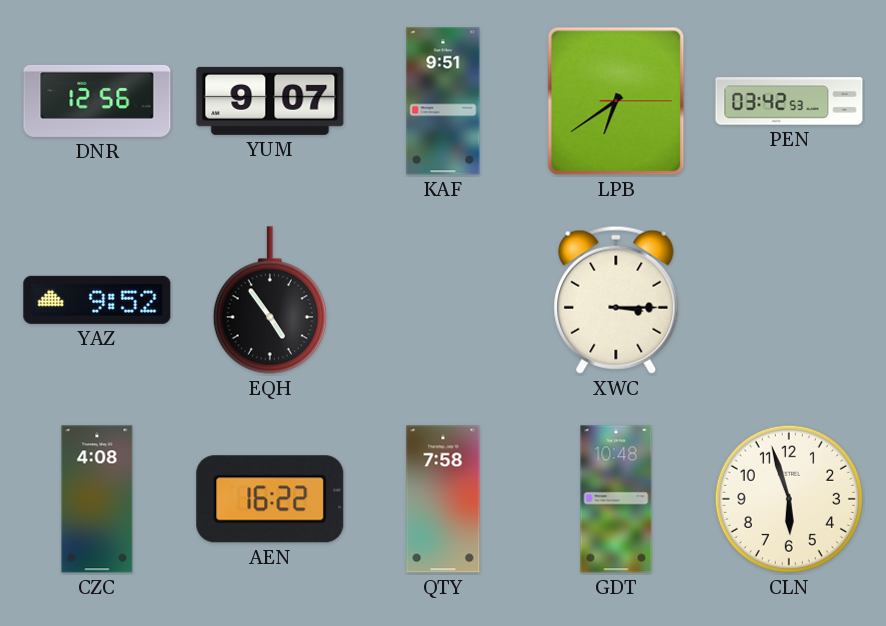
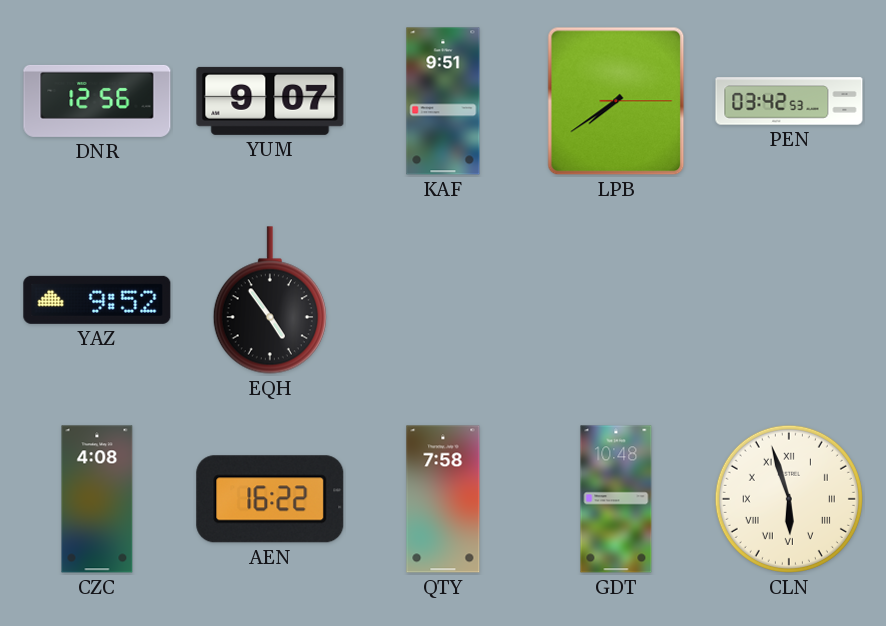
LPB: 6:39 -> 7:39
XWC: 3:15 -> none
CLN numerals: Arabic -> Roman
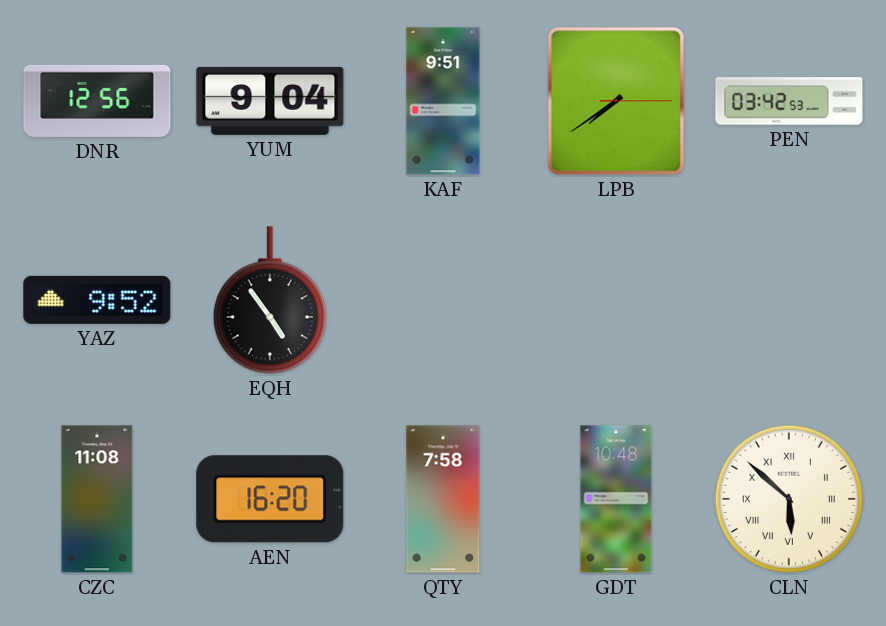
YUM: 9:07 -> 9:04
CZC: 4:08 -> 11:08
AEN: 16:22 -> 16:20
CLN: 5:57 -> 5:52
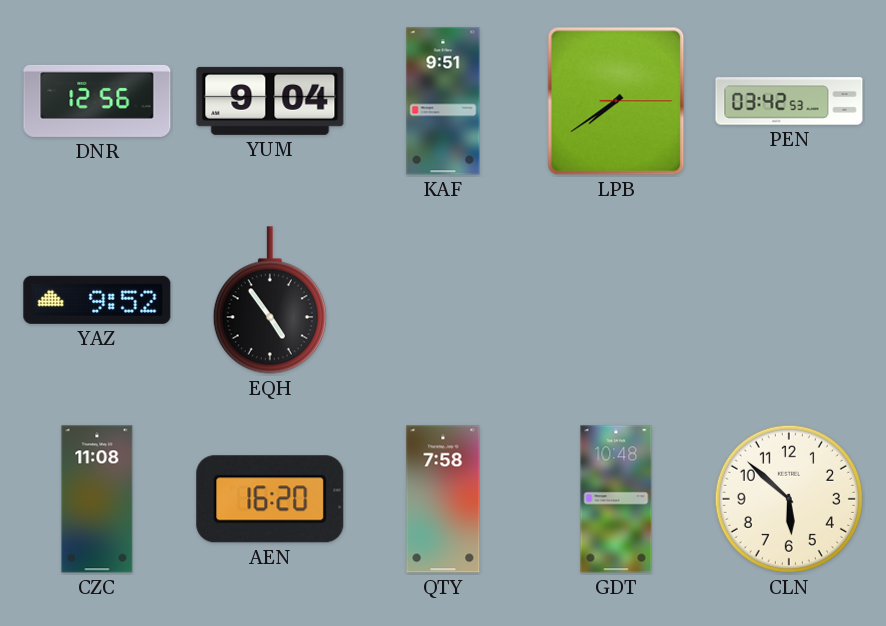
CLN numerals: Roman -> Arabic
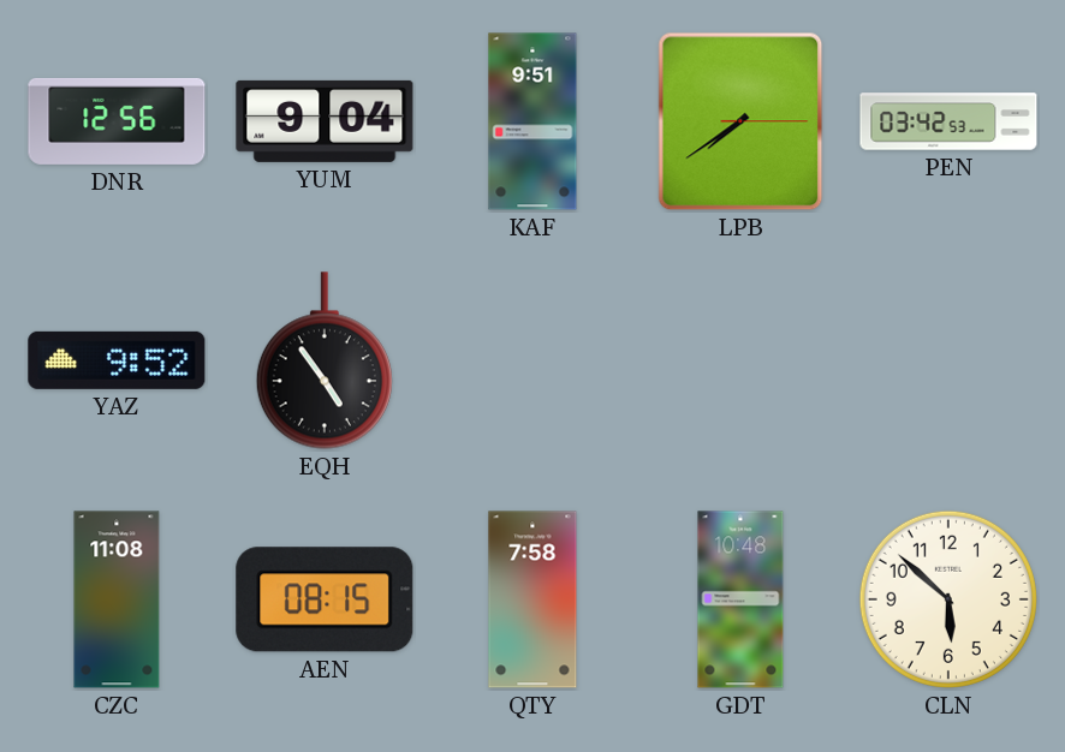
AEN: 16:20 -> 08:15
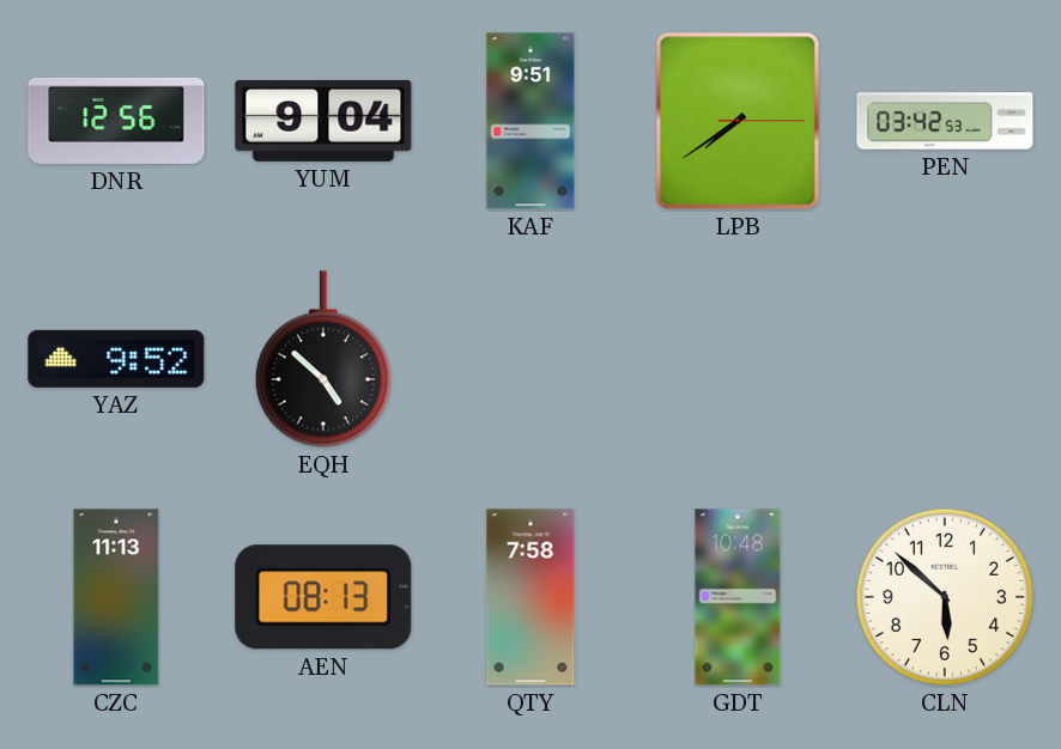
EQH: 4:54 -> 4:52
CZC: 11:08 -> 11:13
AEN: 08:15 -> 08:13
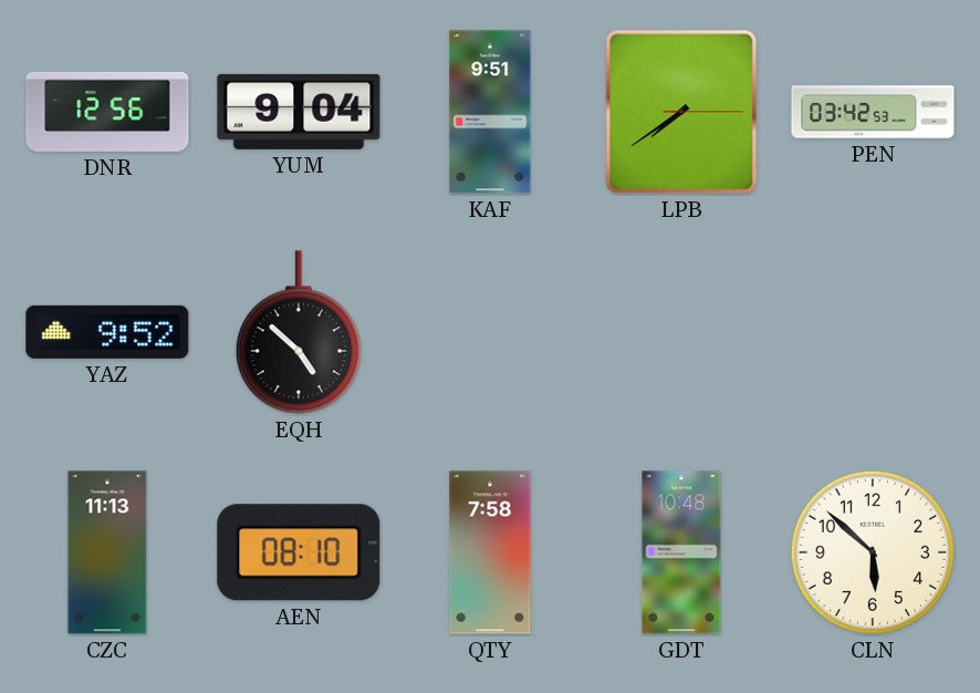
AEN: 08:13 -> 08:10
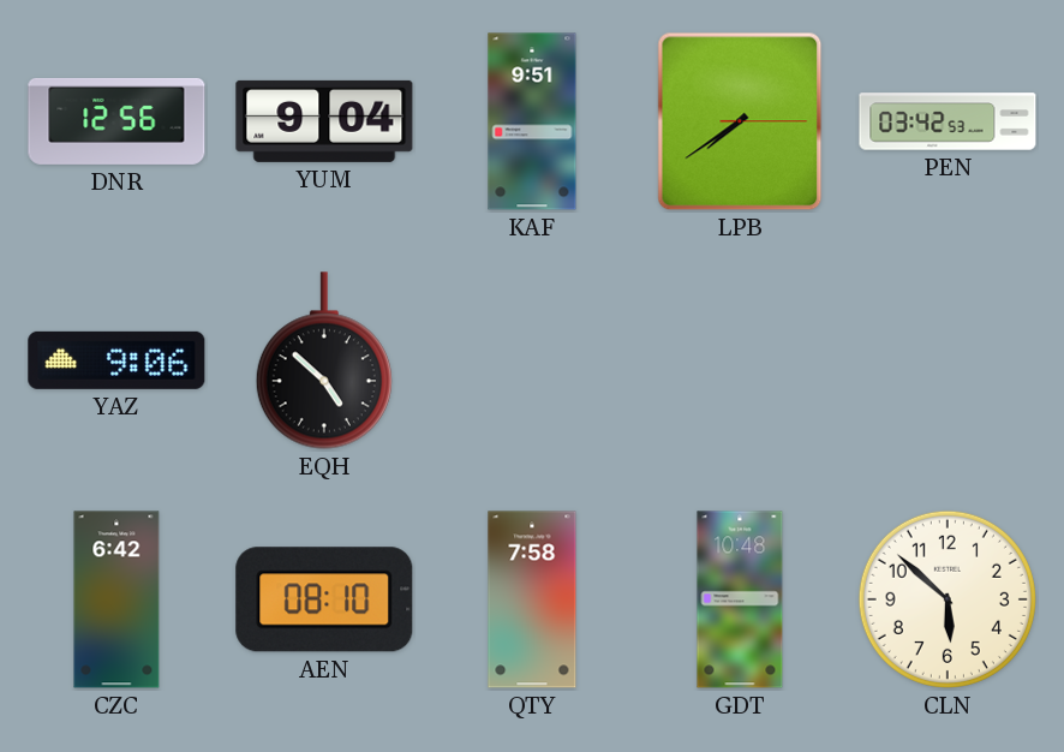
YAZ: 9:52 -> 9:06
CZC: 11:13 -> 6:42
